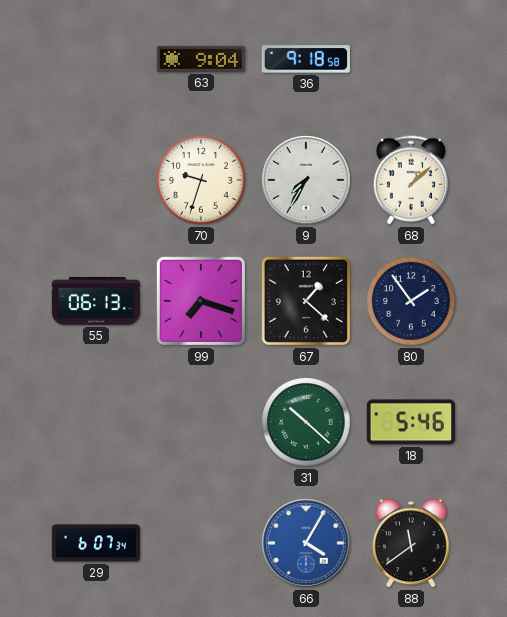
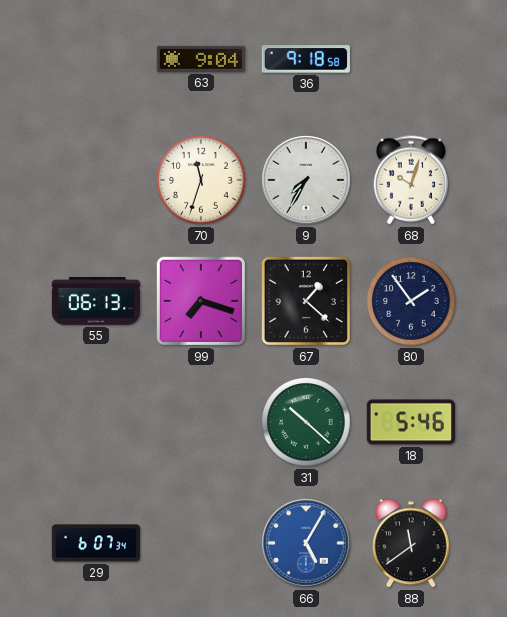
70: 9:33 -> 11:33
68: 1:08 -> 10:03
66: 4:05 -> 5:05
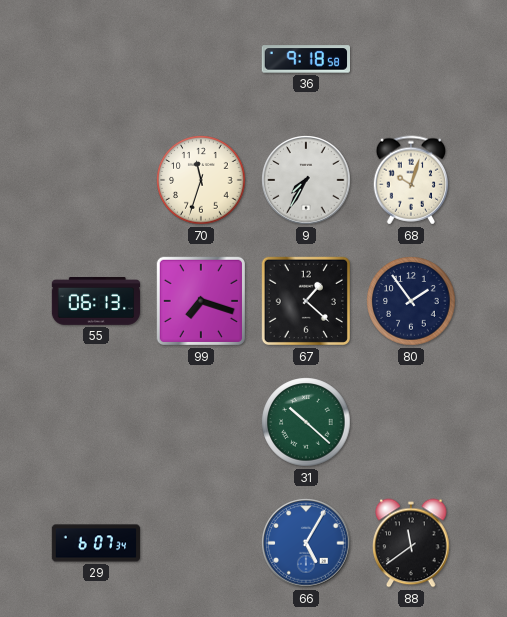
63: 9:04 -> none
18: 5:46 -> none
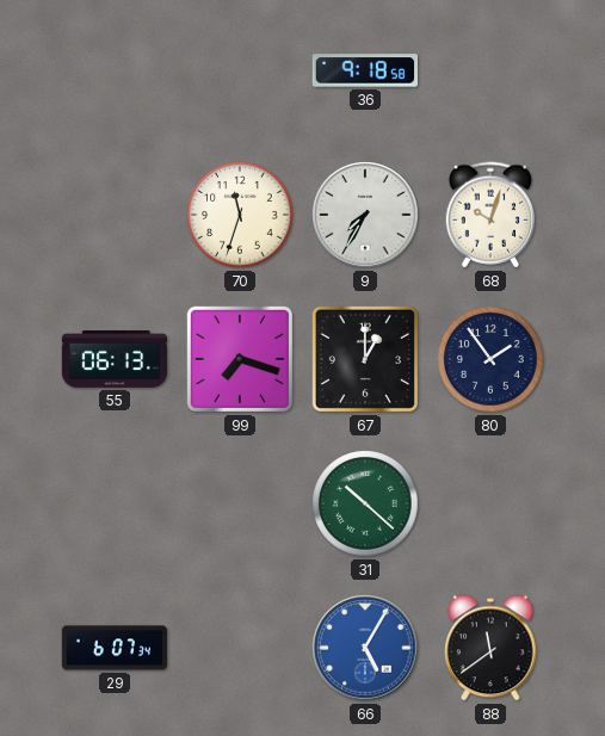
67: 1:22 -> 1:00
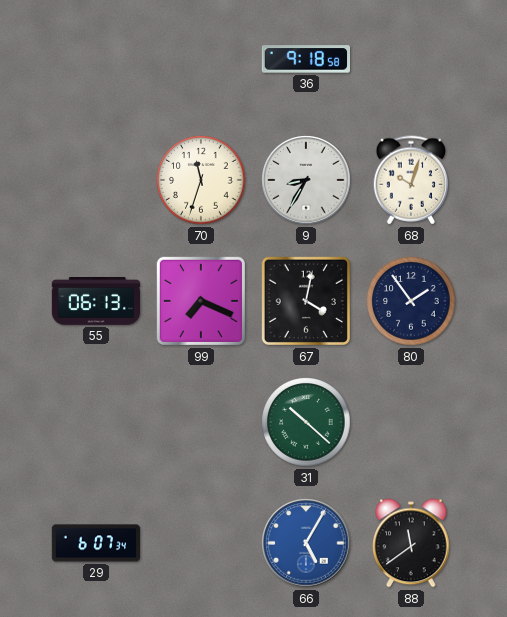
9: 7:35 -> 8:35
99: 7:18 -> 7:19
67: 1:00 -> 4:02
